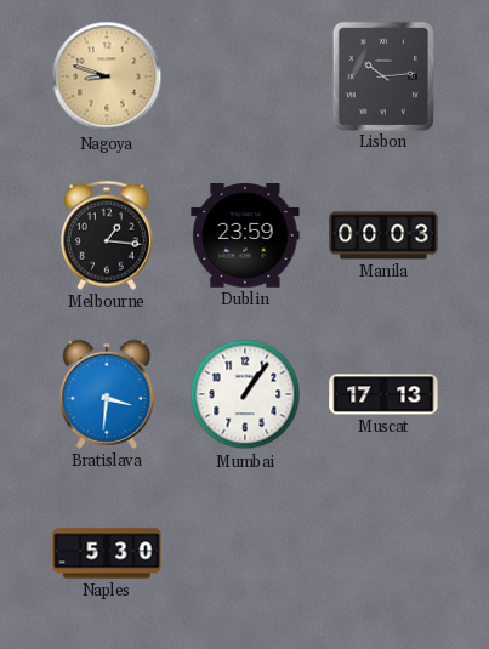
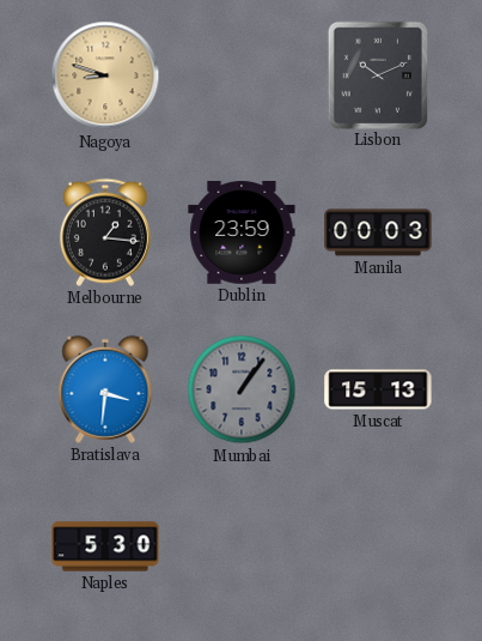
Lisbon: 10:14 -> 10:11
Mumbai dial: white -> grey
Muscat: 17:13 -> 15:13
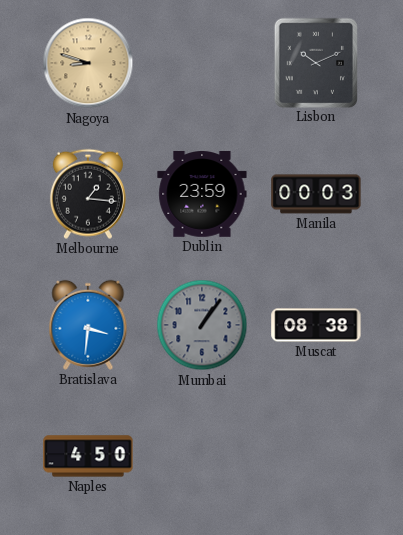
Muscat: 15:13 -> 08:38
Naples: 5:30 -> 4:50
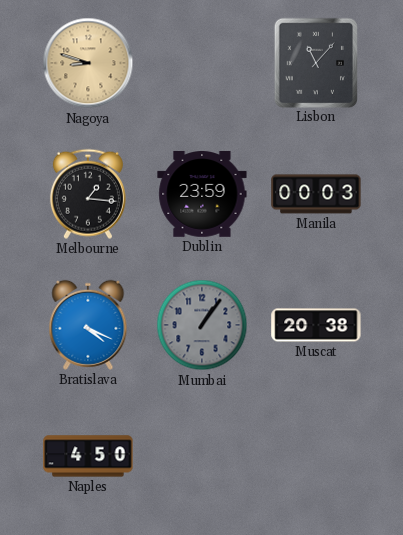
Lisbon: 10:11 -> 11:07
Bratislava: 3:31 -> 4:19
Muscat: 08:38 -> 20:38
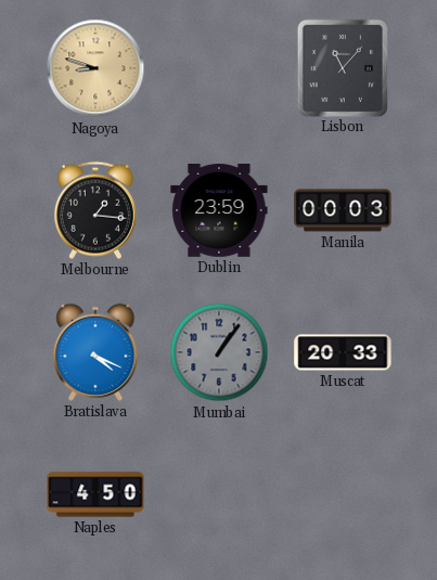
Muscat: 20:38 -> 20:33
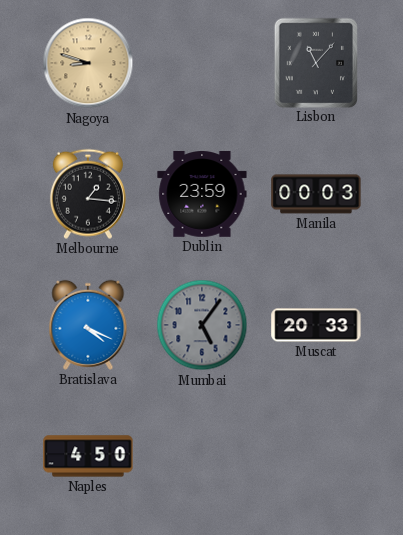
Mumbai: 1:06 -> 5:06
